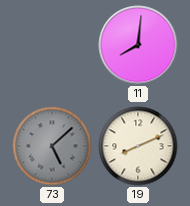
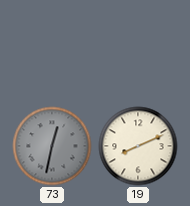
11: 8:01 -> none
73: 5:08 -> 12:32
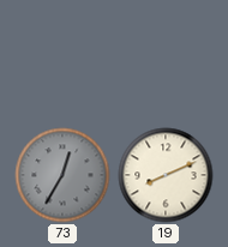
73: 12:32 -> 12:35
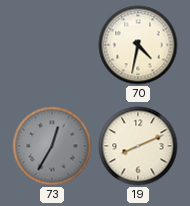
70: none -> 4:32
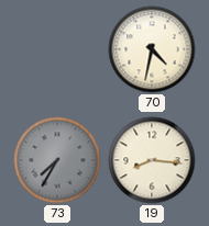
73: 12:35 -> 7:35
19: 8:11 -> 8:16
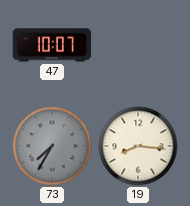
47: none -> 10:07
70: 4:32 -> none
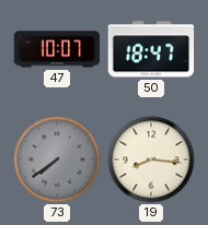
50: none -> 18:47
73: 7:35 -> 7:39
